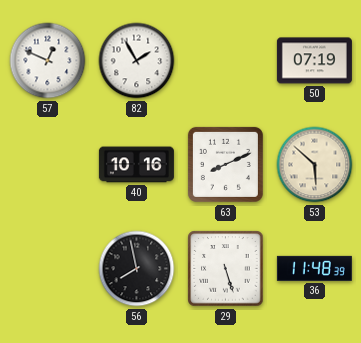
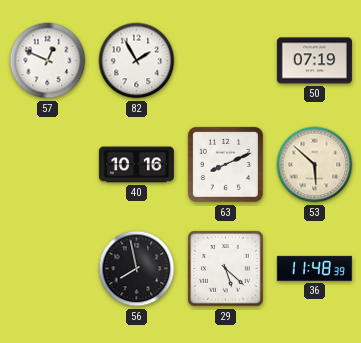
29: 5:27 -> 5:22
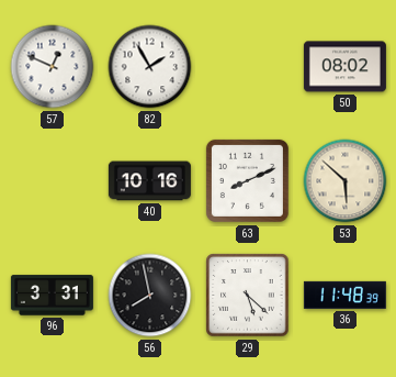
50: 07:19 -> 08:02
96: none -> 3:31
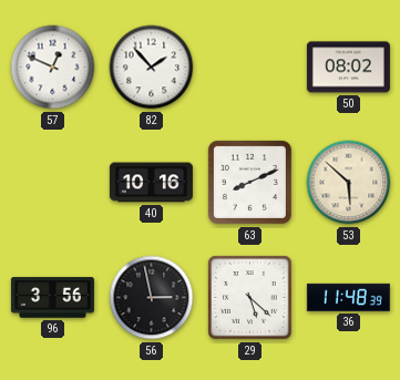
82: 1:55 -> 1:53
96: 3:31 -> 3:56
56: 7:58 -> 2:58
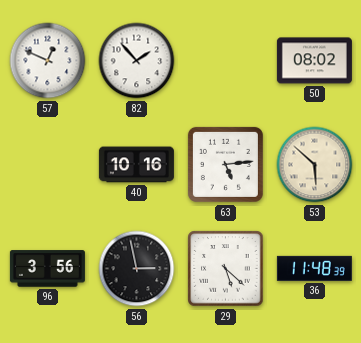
63: 8:11 -> 5:14
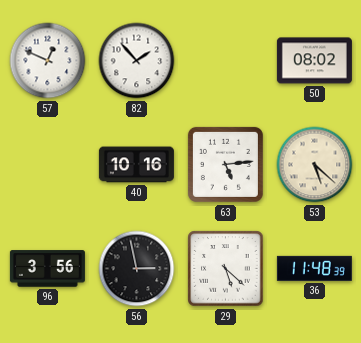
53: 5:52 -> 5:22
